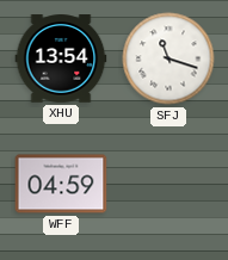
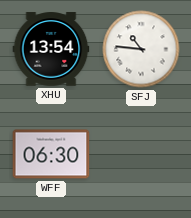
SFJ: 11:18 -> 10:46
WFF: 04:59 -> 06:30
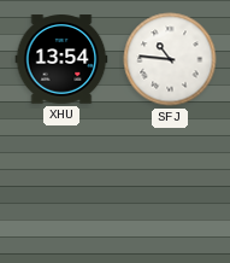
WFF: 06:30 -> none
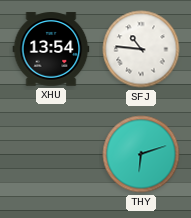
THY: none -> 6:12
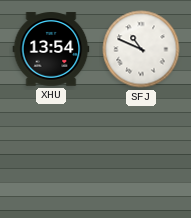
SFJ: 10:46 -> 10:49
THY: 6:12 -> none
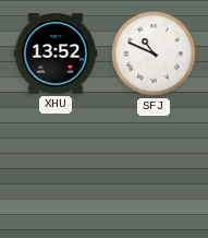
XHU: 13:54 -> 13:52
